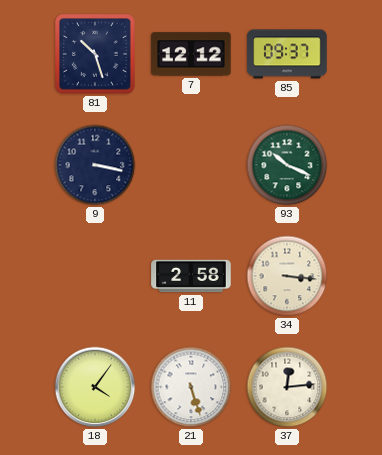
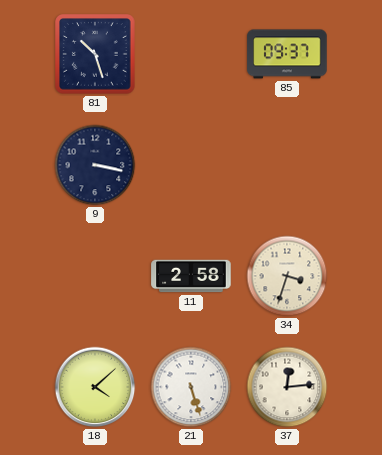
7: 12:12 -> none
93: 10:19 -> none
34: 3:16 -> 3:33
18: 4:06 -> 4:08
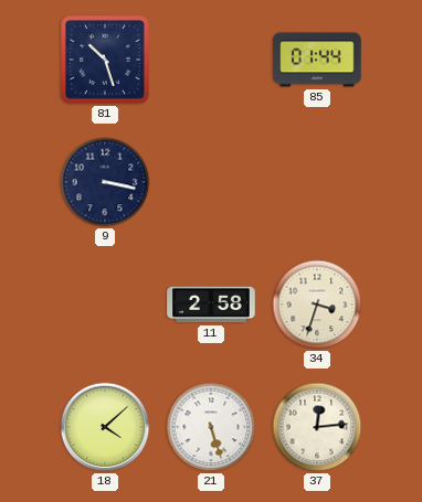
85: 09:37 -> 01:44
